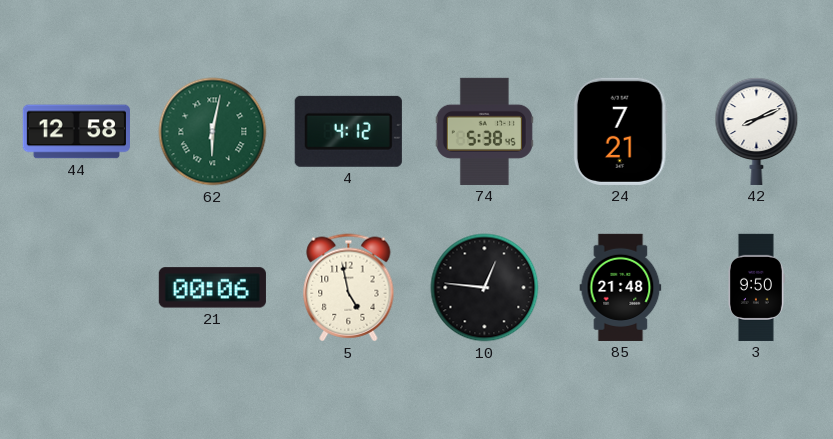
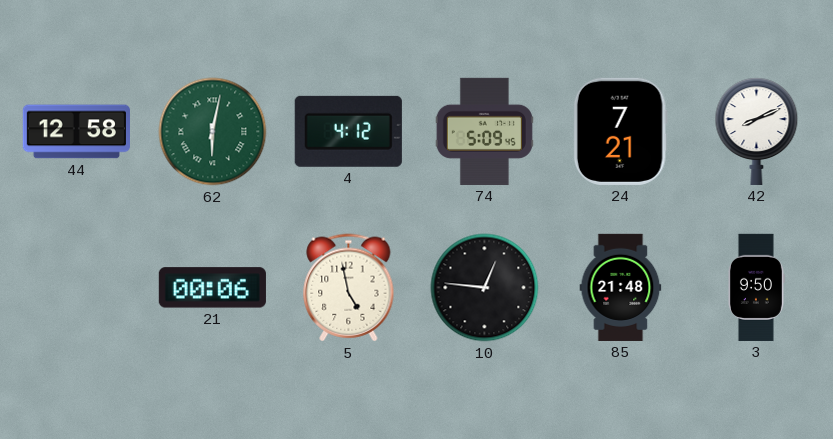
74: 5:38 -> 5:09
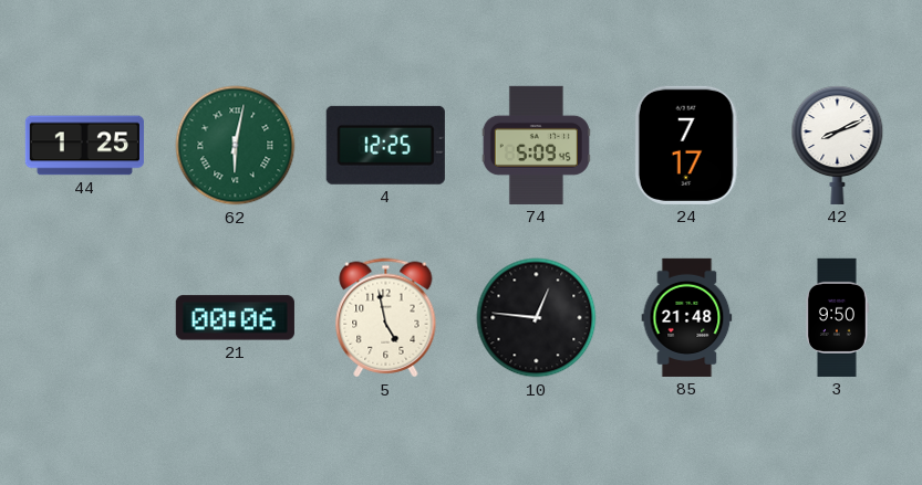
44: 12:58 -> 1:25
4: 4:12 -> 12:25
24: 7:21 -> 7:17
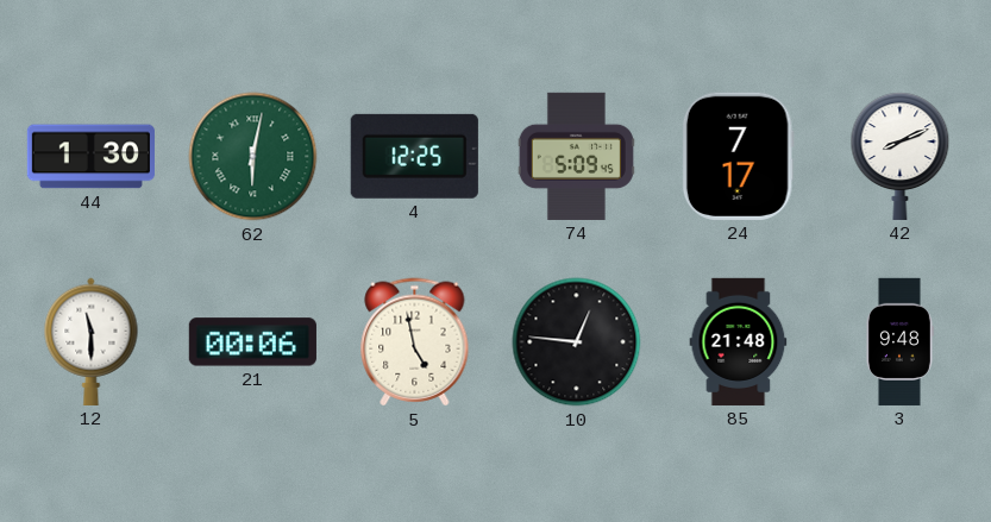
44: 1:25 -> 1:30
12: none -> 11:30
3: 9:50 -> 9:48
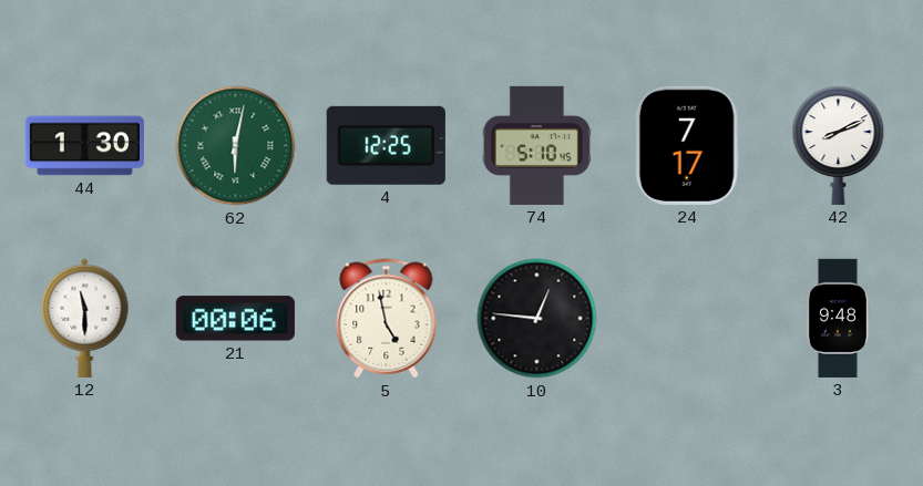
74: 5:09 -> 5:10
85: 21:48 -> none
